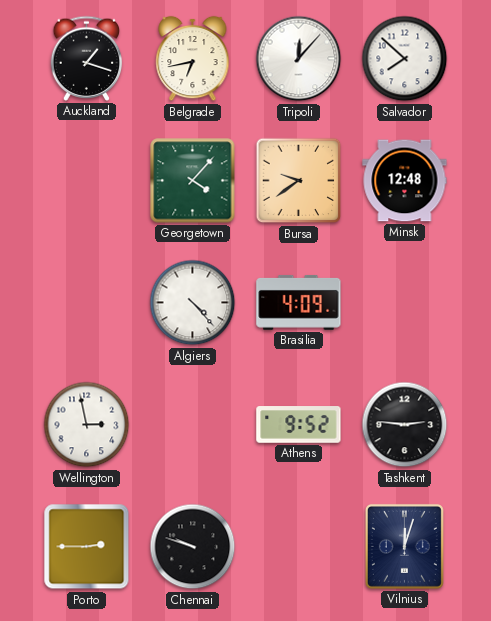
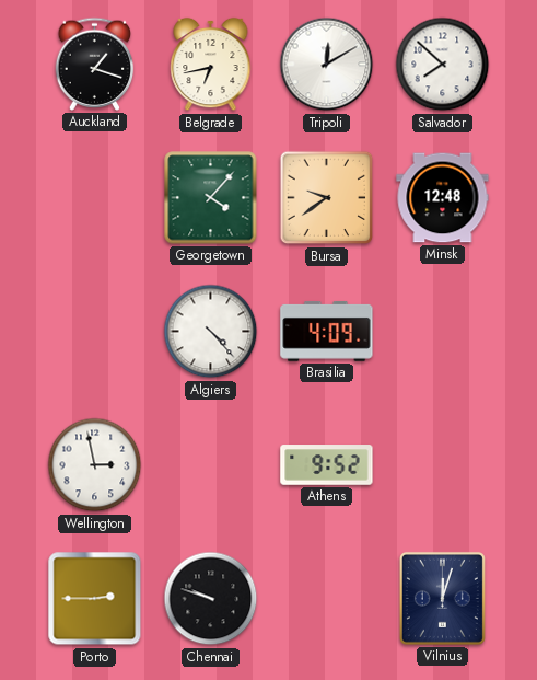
Tripoli: 12:07 -> 12:10
Tashkent: 2:46 -> none
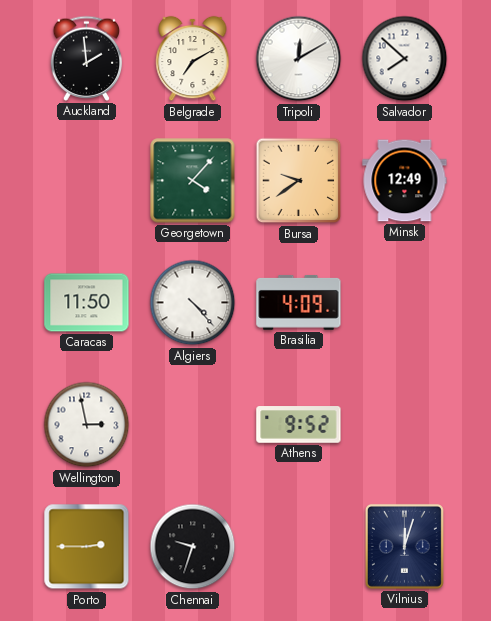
Auckland: 1:18 -> 1:59
Belgrade: 6:43 -> 7:10
Minsk: 12:48 -> 12:49
Caracas: none -> 11:50
Chennai: 9:48 -> 9:33
